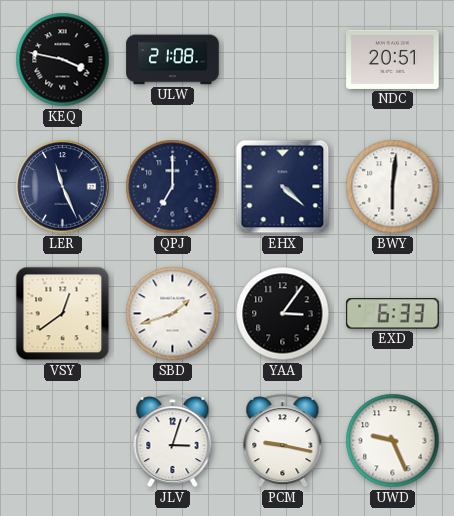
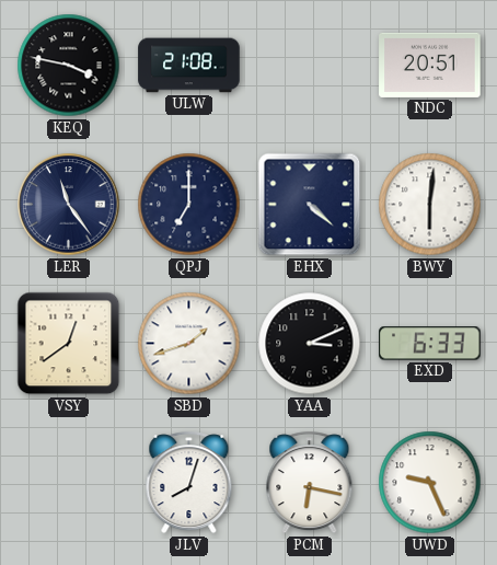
LER: 11:26 -> 11:24
YAA: 3:06 -> 3:11
JLV: 3:03 -> 8:03
PCM: 9:17 -> 6:17
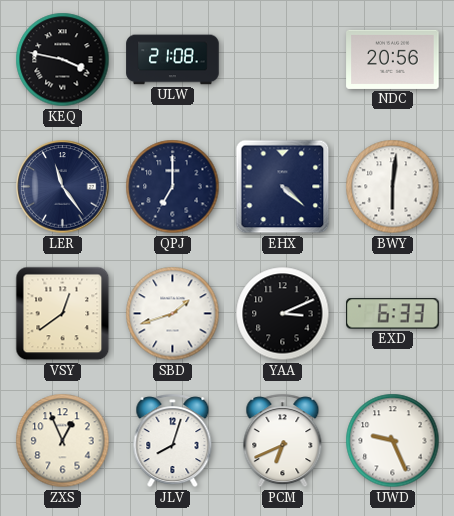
NDC: 20:51 -> 20:56
ZXS: none -> 12:56
PCM: 6:17 -> 6:41
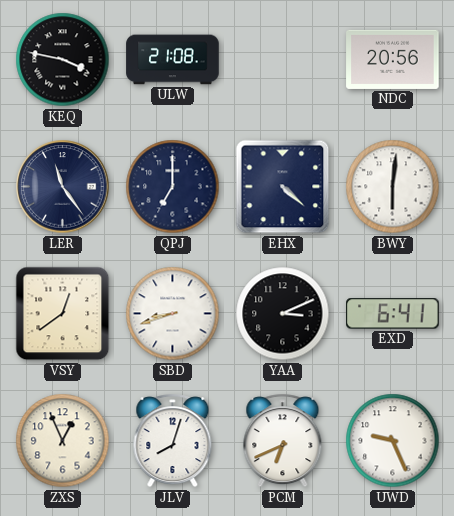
SBD: 1:42 -> 8:42
EXD: 6:33 -> 6:41
